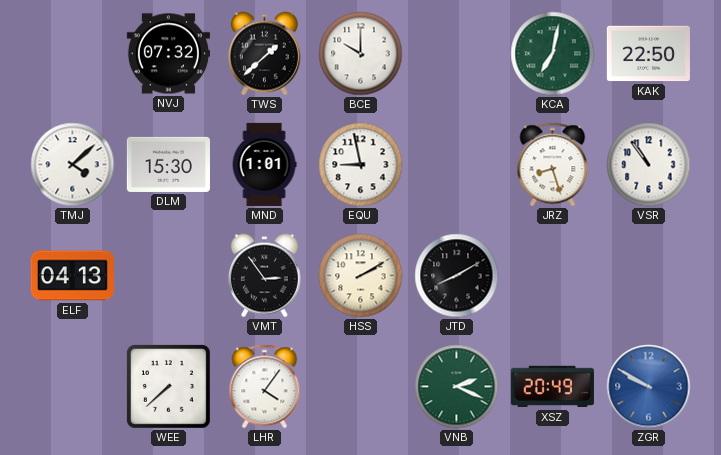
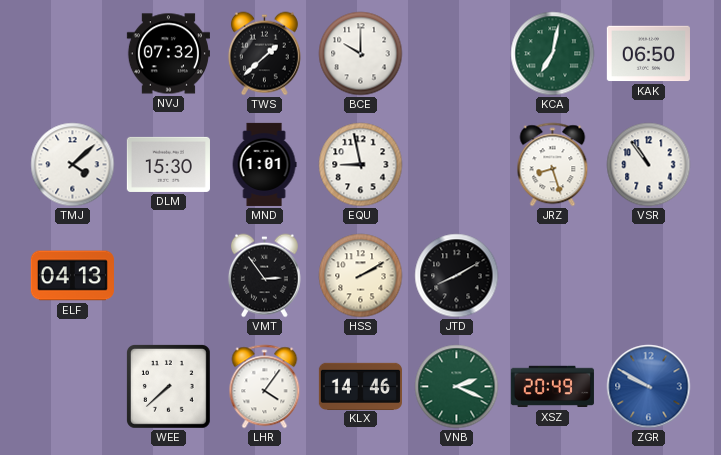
KAK: 22:50 -> 06:50
KLX: none -> 14:46
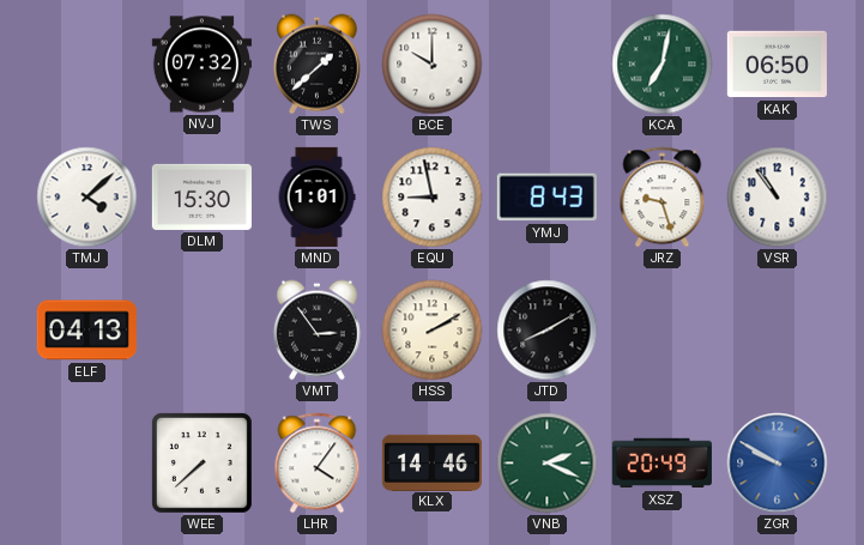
YMJ: none -> 8:43
JRZ: 8:27 -> 9:27
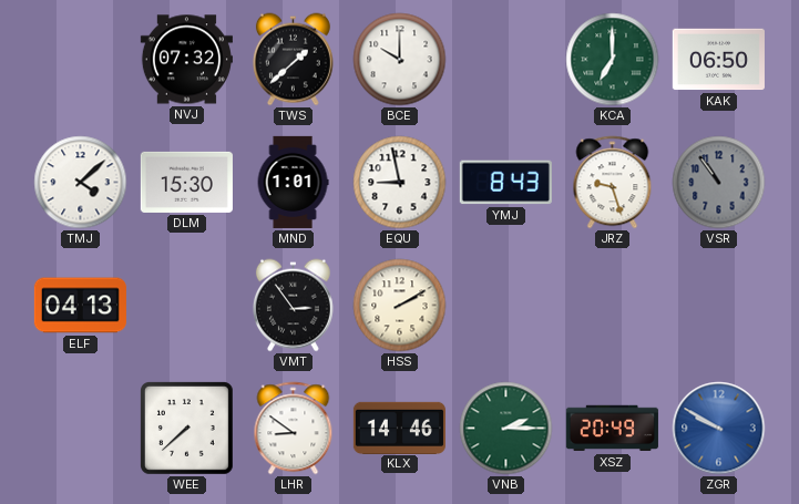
KCA: 7:02 -> 7:00
VSR dial: white -> grey
JTD: 8:10 -> none
LHR: 4:06 -> 8:51
VNB: 2:19 -> 2:15
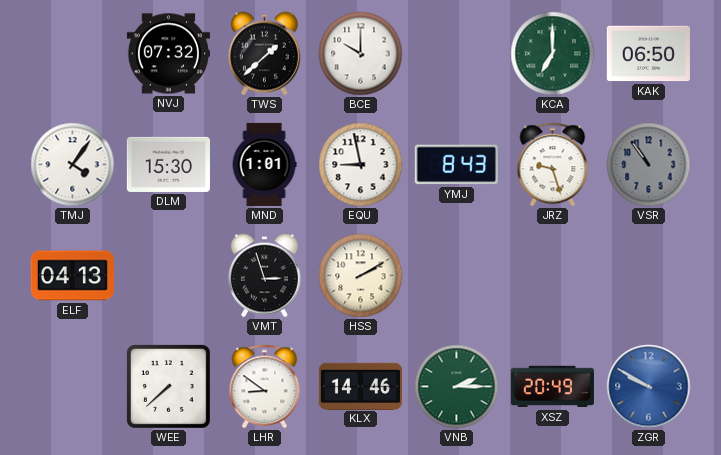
TMJ: 4:08 -> 4:06
VMT: 2:54 -> 2:57
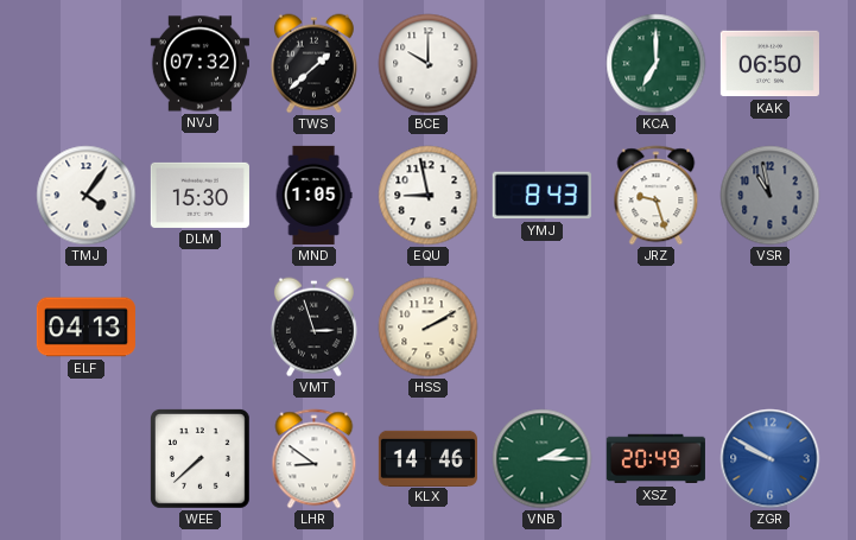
MND: 1:01 -> 1:05
VSR: 10:54 -> 10:58
